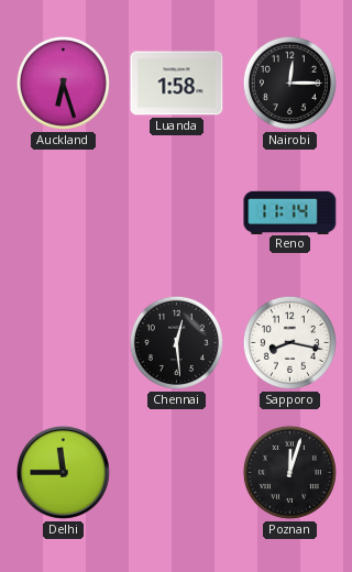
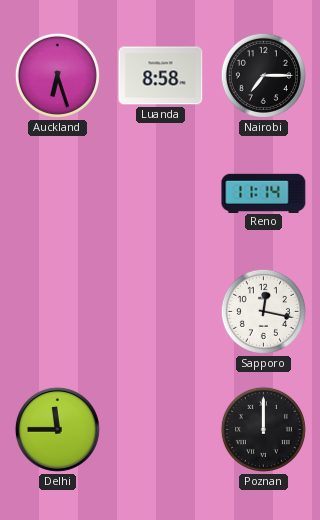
Luanda: 1:58 -> 8:58
Nairobi: 12:15 -> 7:15
Chennai: 12:29 -> none
Sapporo: 8:17 -> 12:17
Poznan: 12:03 -> 12:00
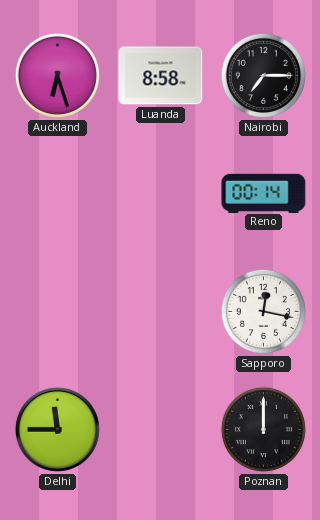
Reno: 11:14 -> 00:14
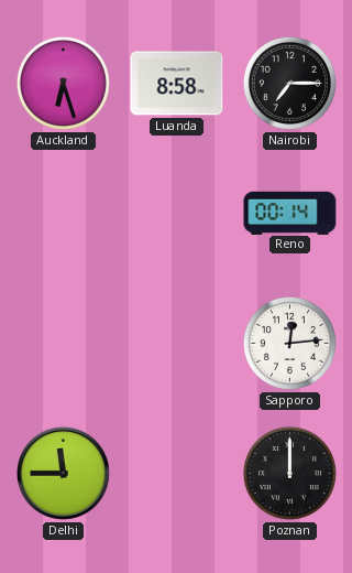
Sapporo: 12:17 -> 12:14
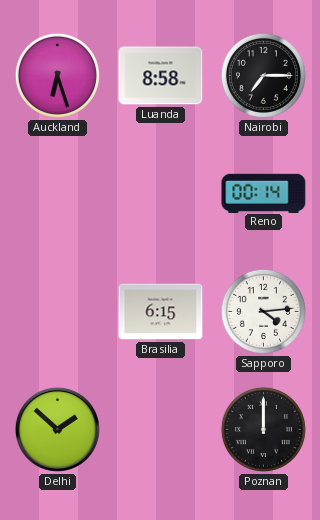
Brasilia: none -> 6:15
Sapporo: 12:14 -> 4:14
Delhi: 11:45 -> 1:52
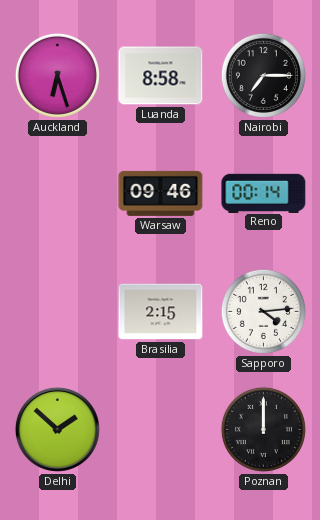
Warsaw: none -> 09:46
Brasilia: 6:15 -> 2:15
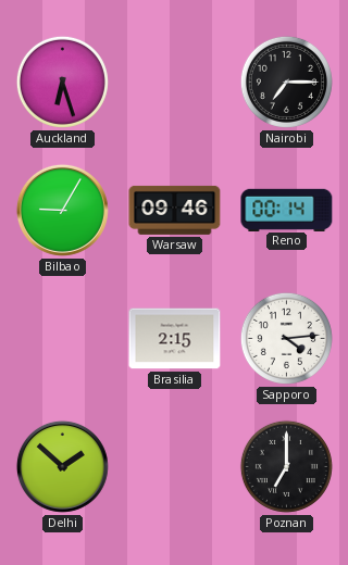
Luanda: 8:58 -> none
Bilbao: none -> 9:05
Poznan: 12:00 -> 7:00
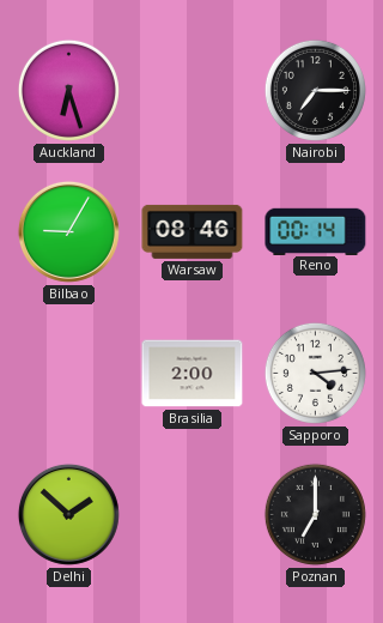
Warsaw: 09:46 -> 08:46
Brasilia: 2:15 -> 2:00
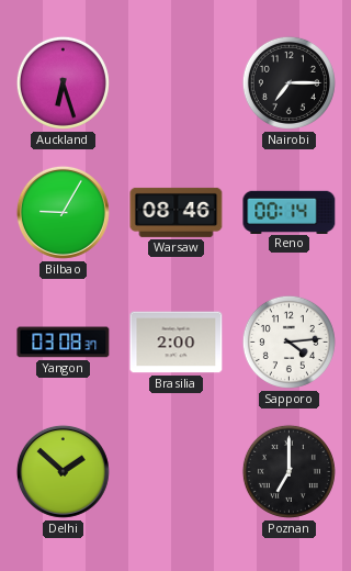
Yangon: none -> 03:08
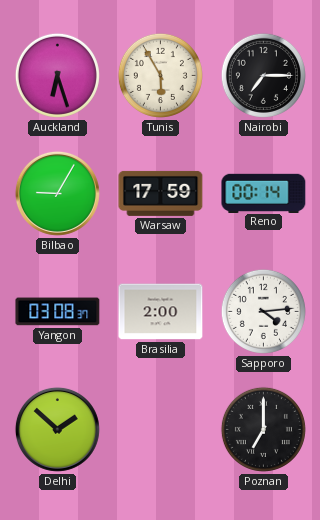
Tunis: none -> 5:55
Warsaw: 08:46 -> 17:59
